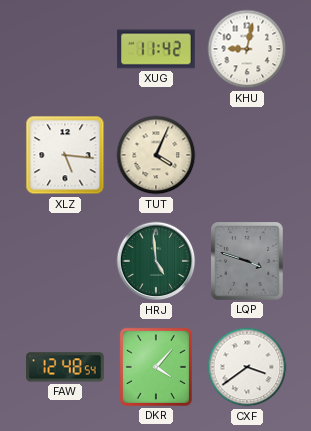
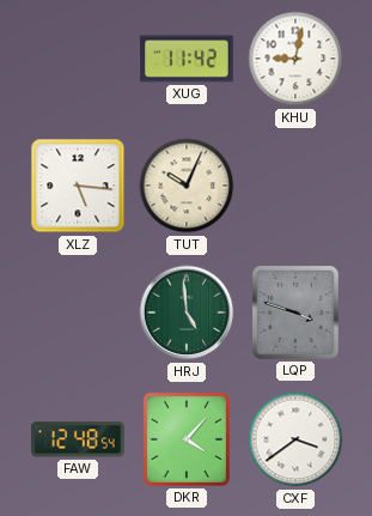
TUT: 4:04 -> 10:04
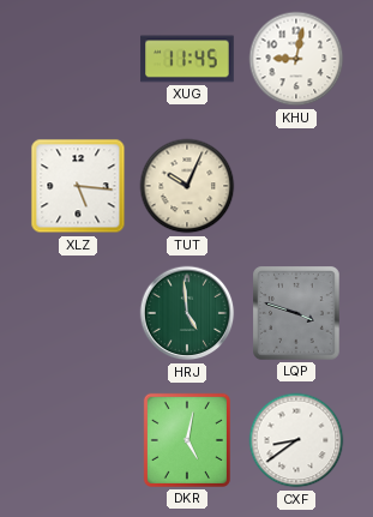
XUG: 11:42 -> 11:45
FAW: 12:48 -> none
DKR: 4:07 -> 5:02
CXF: 3:39 -> 8:39
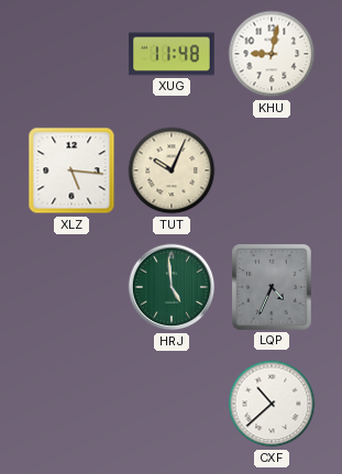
XUG: 11:45 -> 11:48
LQP: 3:48 -> 4:34
DKR: 5:02 -> none
CXF: 8:39 -> 10:38
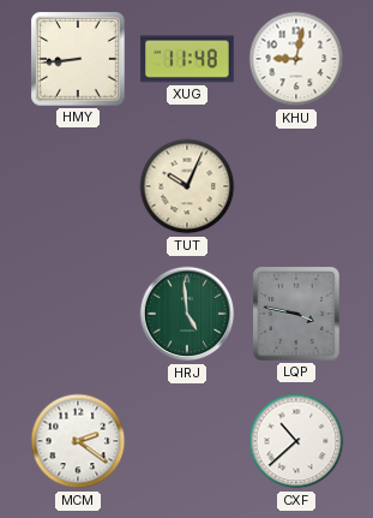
HMY: none -> 8:44
XLZ: 5:16 -> none
LQP: 4:34 -> 3:47
MCM: none -> 2:21
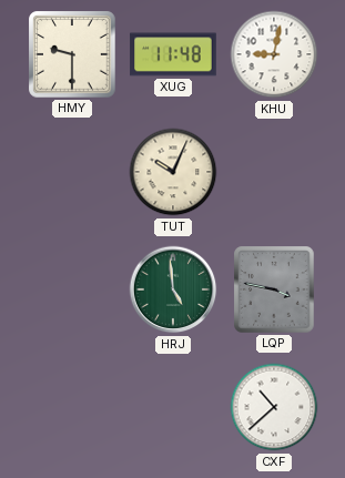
HMY: 8:44 -> 9:30
MCM: 2:21 -> none
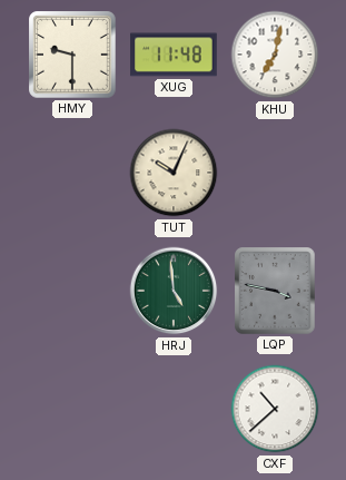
KHU: 9:02 -> 7:02
